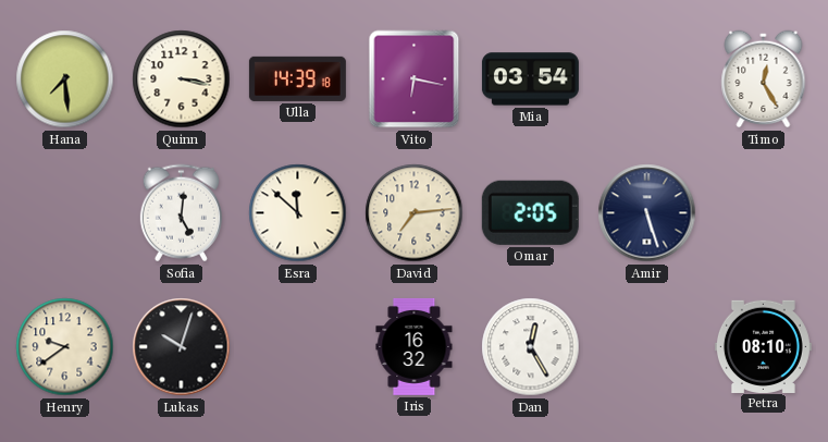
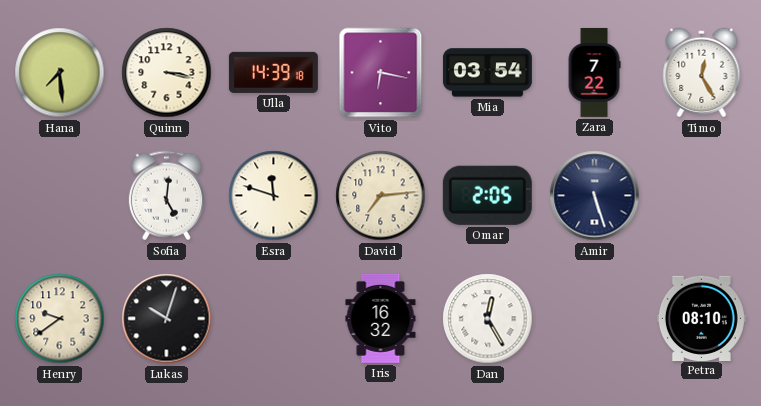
Zara: none -> 7:22
Esra: 11:52 -> 11:48
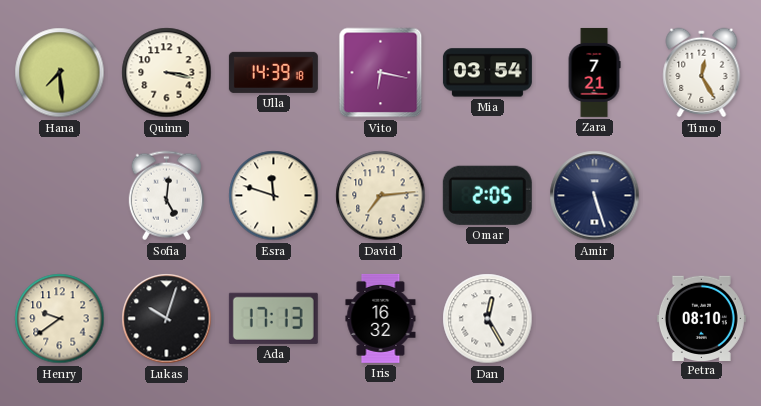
Zara: 7:22 -> 7:21
Ada: none -> 17:13
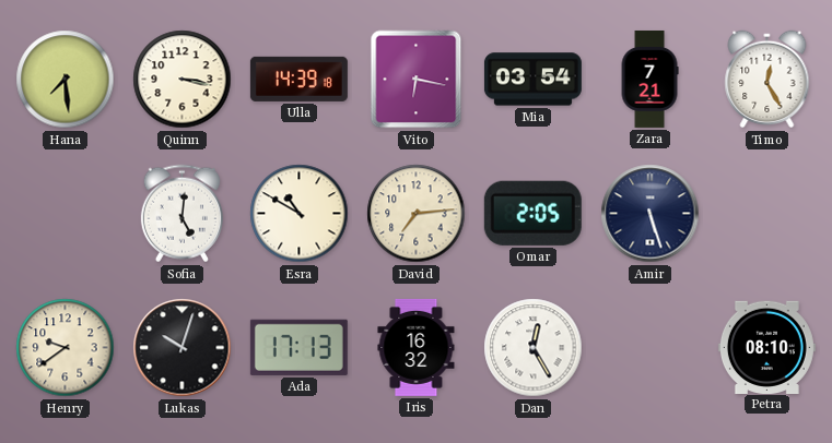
Esra: 11:48 -> 10:50
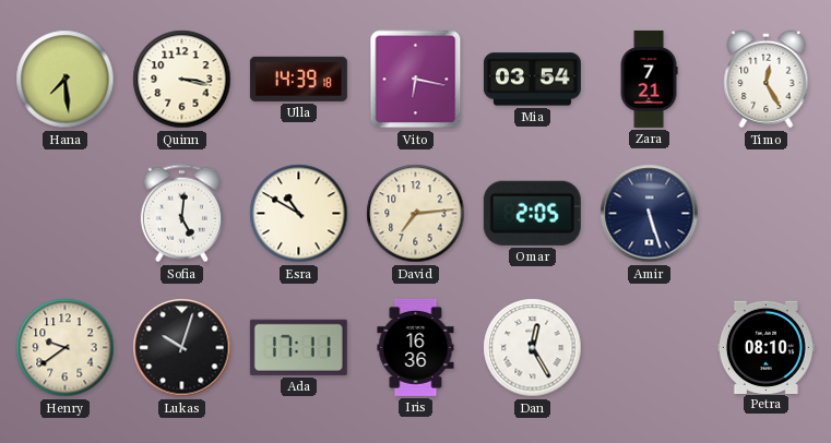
Ada: 17:13 -> 17:11
Iris: 16:32 -> 16:36
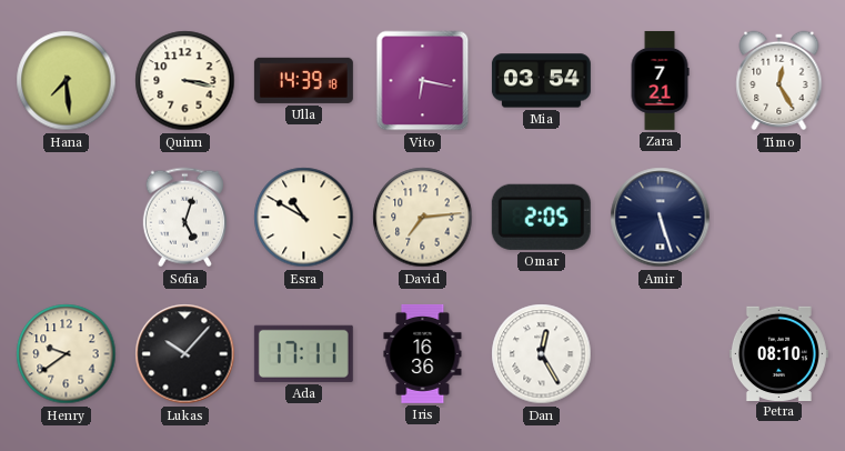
Sofia: 5:01 -> 5:03
Lukas: 10:03 -> 10:07
